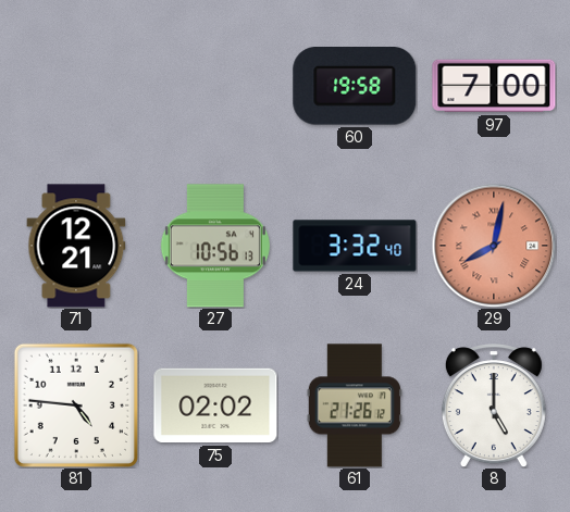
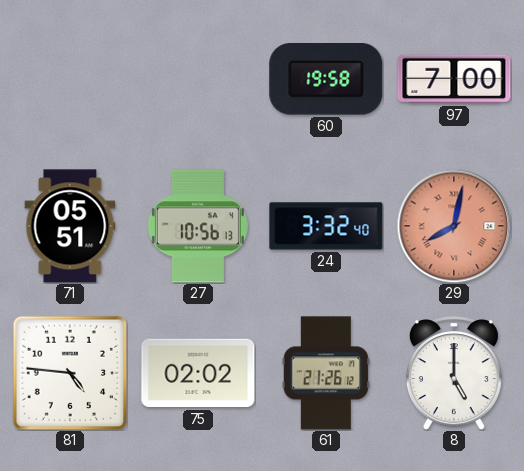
71: 12:21 -> 05:51
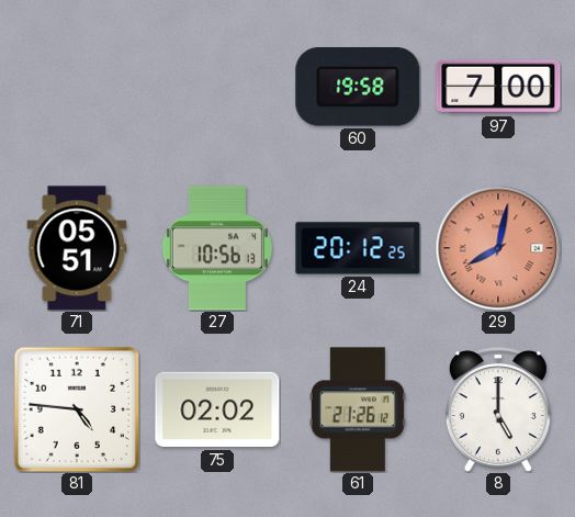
24: 3:32 -> 20:12
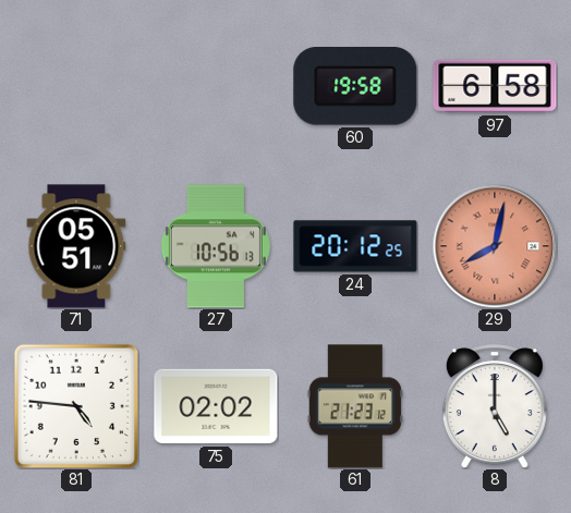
97: 7:00 -> 6:58
61: 21:26 -> 21:23
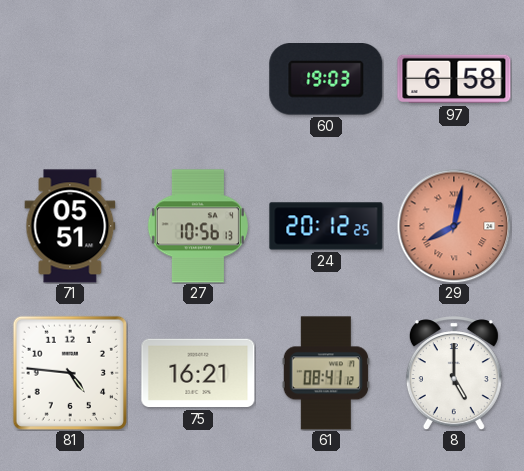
60: 19:58 -> 19:03
75: 02:02 -> 16:21
61: 21:23 -> 08:41
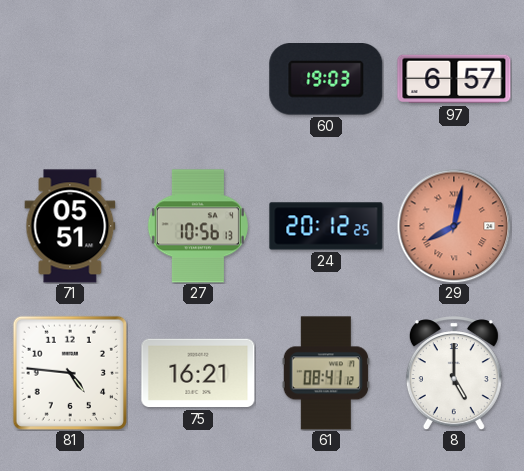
97: 6:58 -> 6:57
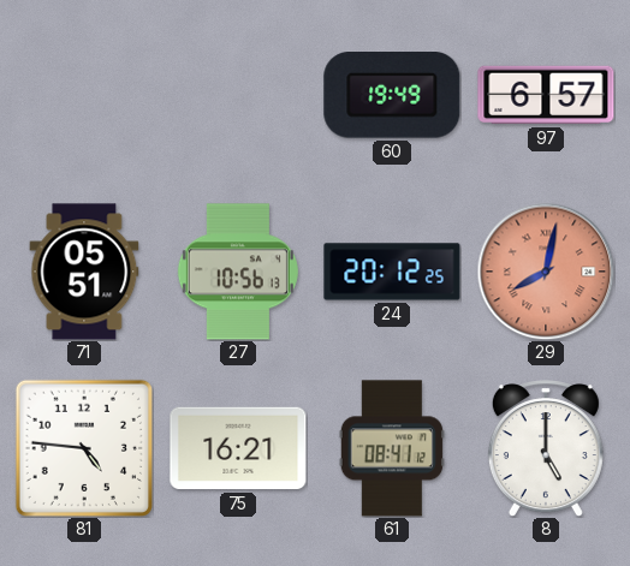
60: 19:03 -> 19:49
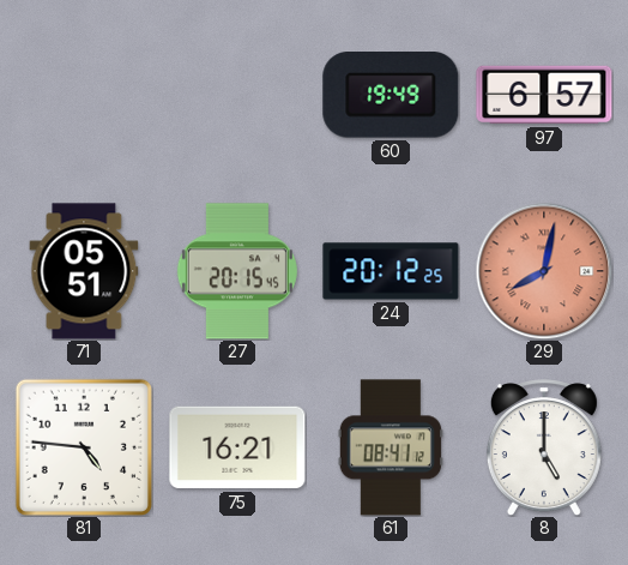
27: 10:56 -> 20:15
